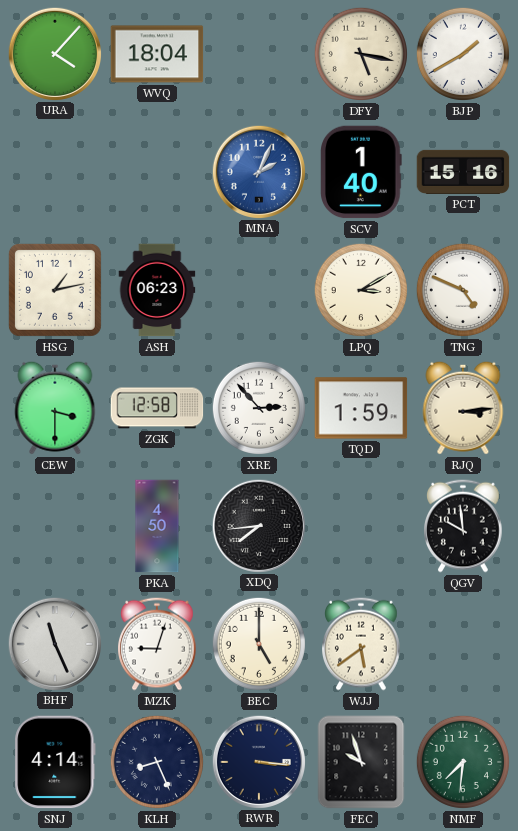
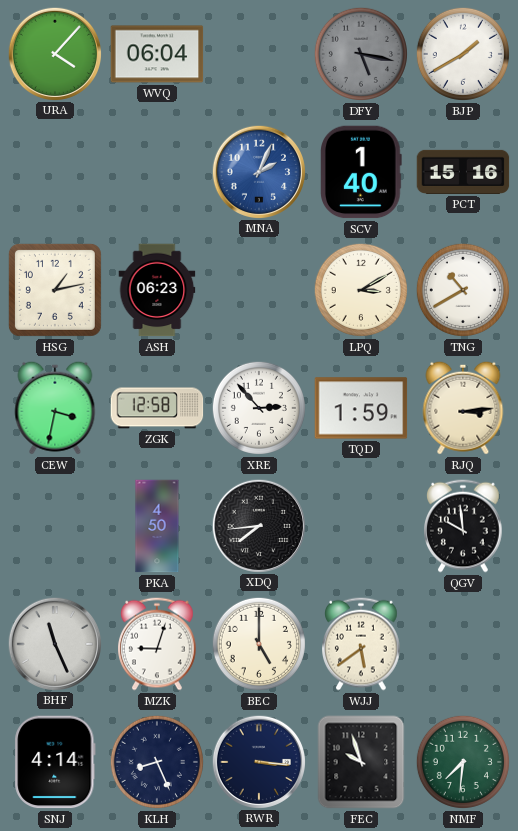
WVQ: 18:04 -> 06:04
DFY dial: cream -> grey
TNG: 4:49 -> 10:40
CEW: 3:30 -> 3:32
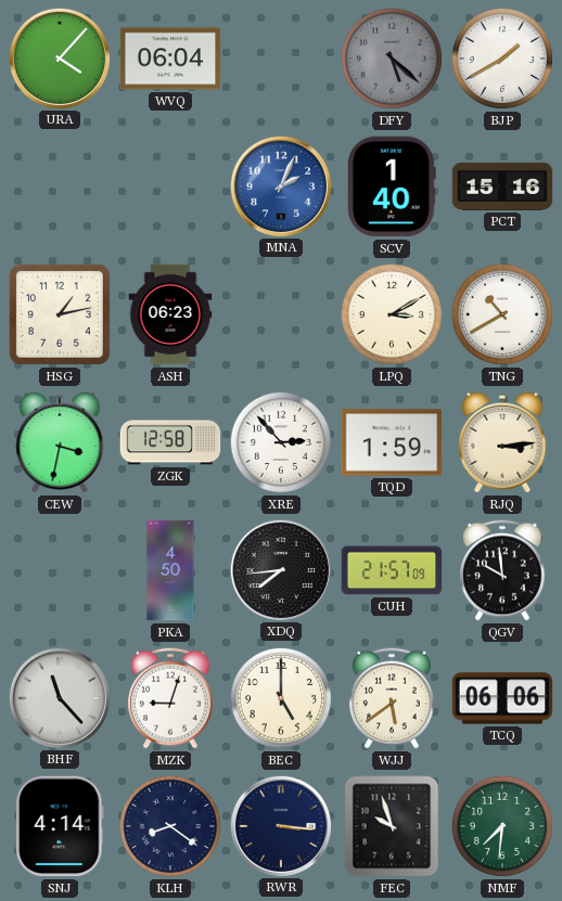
DFY: 5:17 -> 5:22
CUH: none -> 21:57
BHF: 11:26 -> 11:23
TCQ: none -> 06:06
KLH: 8:26 -> 8:21
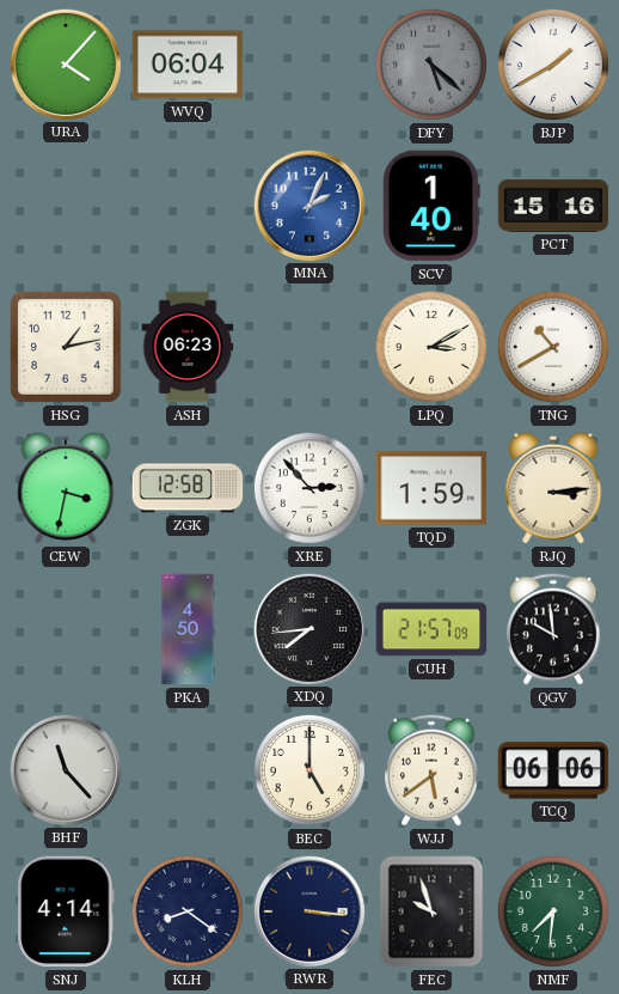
MZK: 9:03 -> none
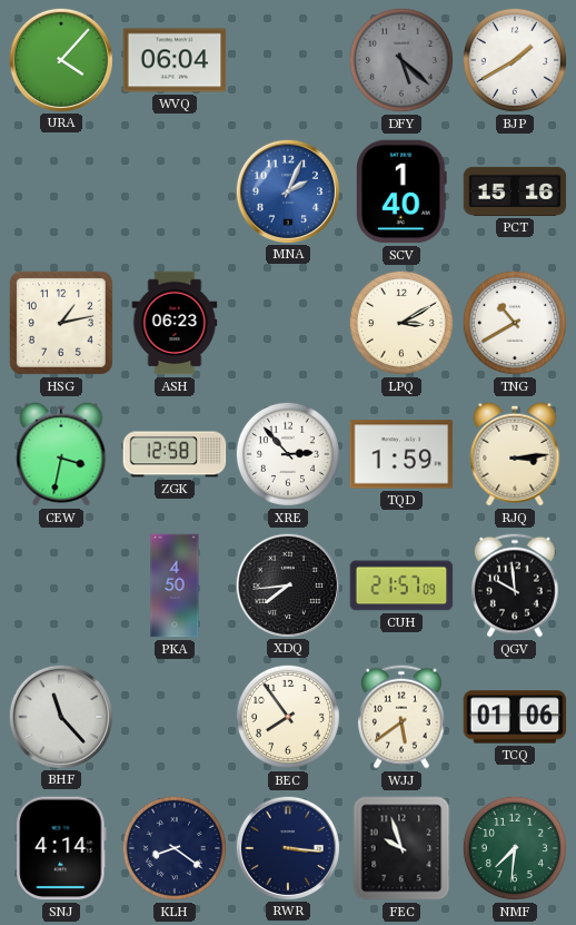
BEC: 5:00 -> 7:54
TCQ: 06:06 -> 01:06
